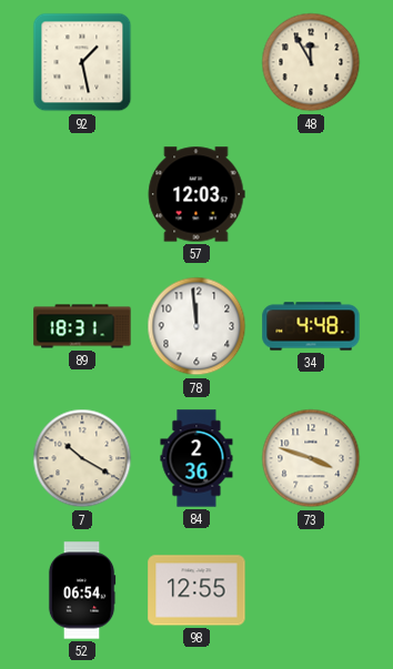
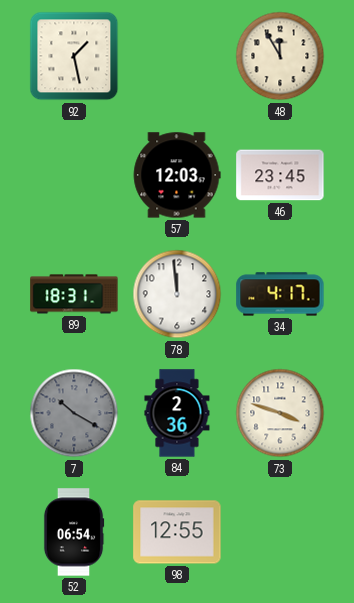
46: none -> 23:45
34: 4:48 -> 4:17
7 dial: cream -> grey
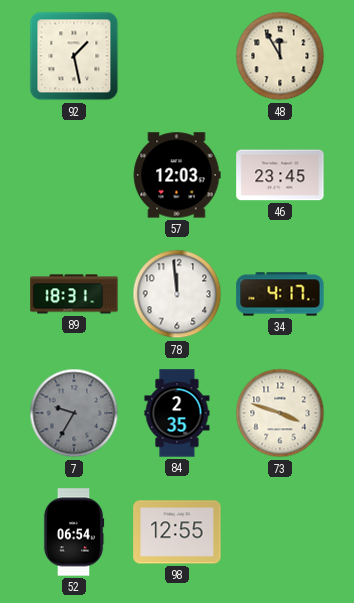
7: 10:20 -> 9:35
84: 2:36 -> 2:35
